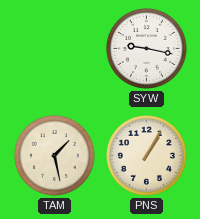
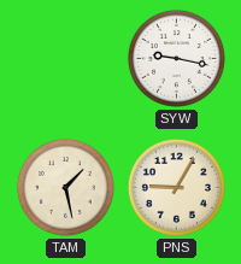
PNS: 1:05 -> 9:05
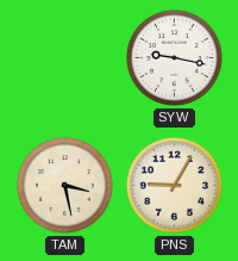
TAM: 1:28 -> 3:28
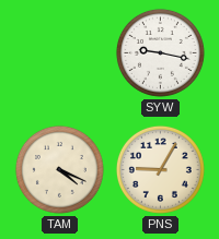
TAM: 3:28 -> 4:19
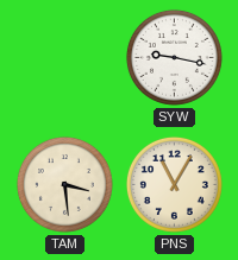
TAM: 4:19 -> 3:29
PNS: 9:05 -> 11:05
